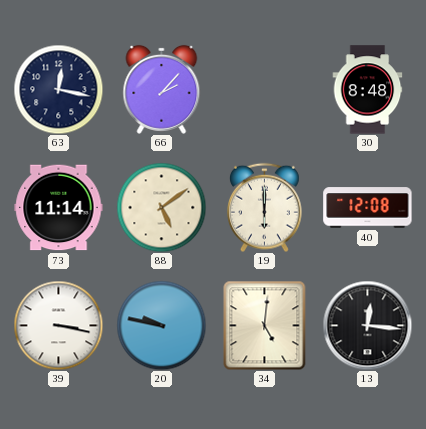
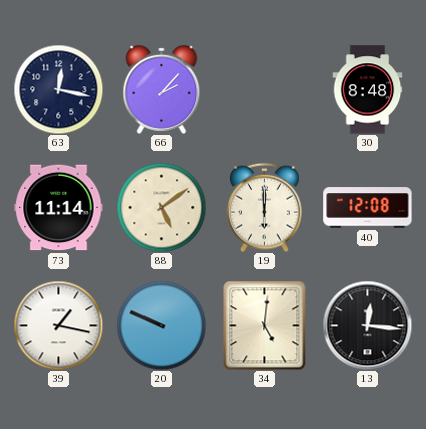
39: 3:17 -> 1:17
20: 9:47 -> 9:49
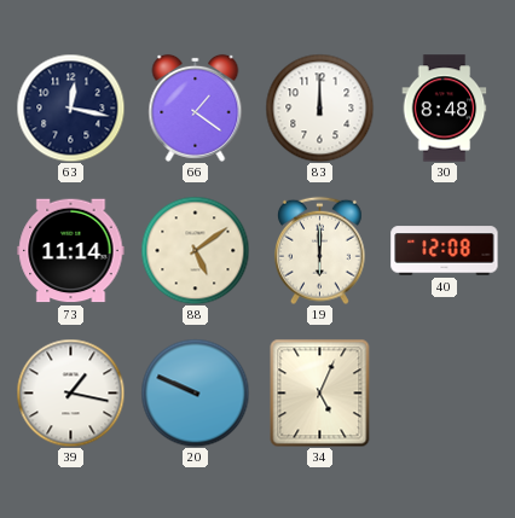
66: 2:07 -> 1:21
83: none -> 12:00
34: 5:01 -> 5:04
13: 12:16 -> none
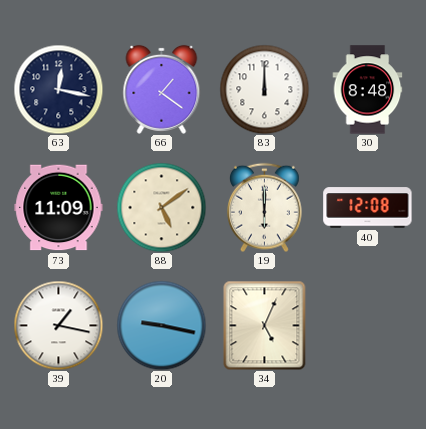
73: 11:14 -> 11:09
20: 9:49 -> 9:17
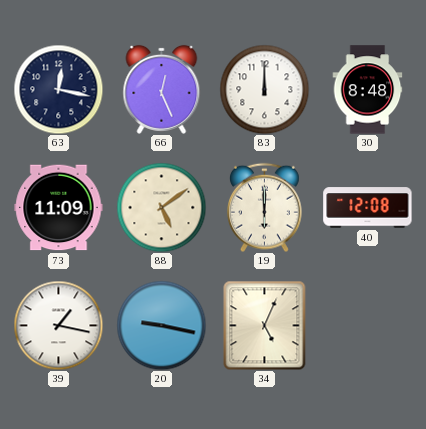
66: 1:21 -> 12:26
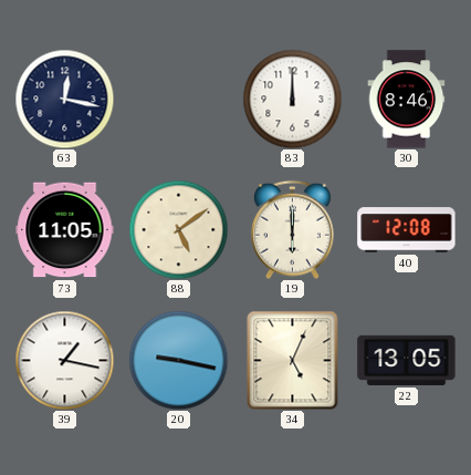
66: 12:26 -> none
30: 8:48 -> 8:46
73: 11:09 -> 11:05
22: none -> 13:05
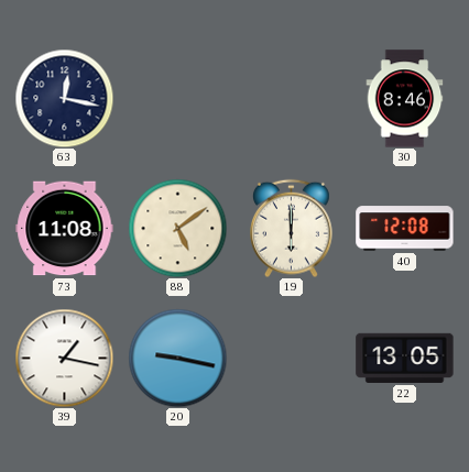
83: 12:00 -> none
73: 11:05 -> 11:08
34: 5:04 -> none
